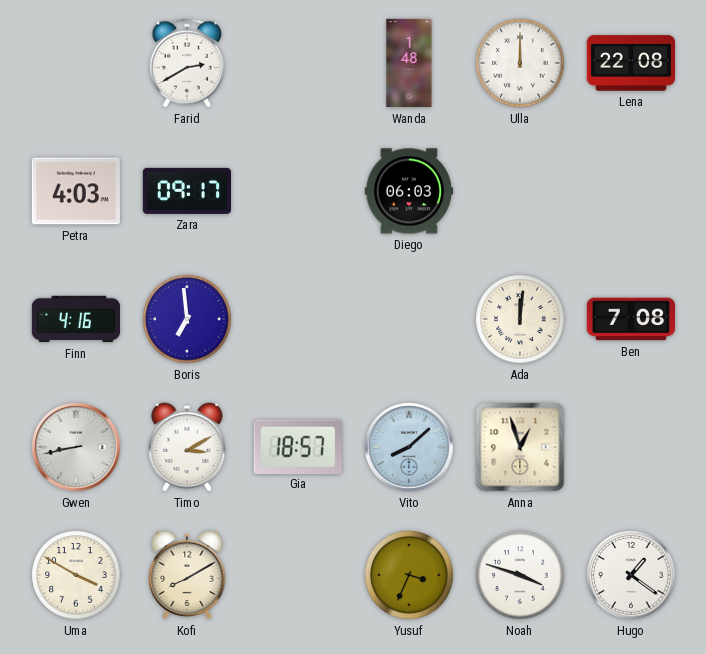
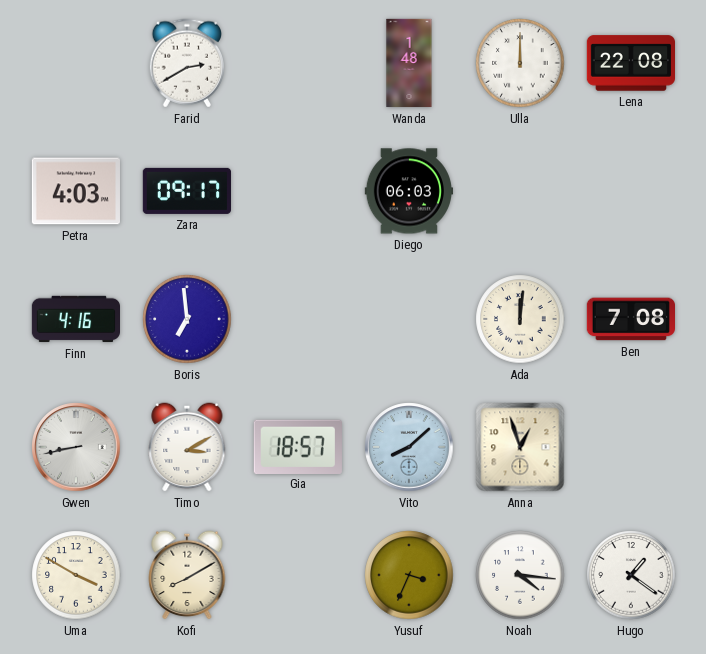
Noah: 3:48 -> 4:16
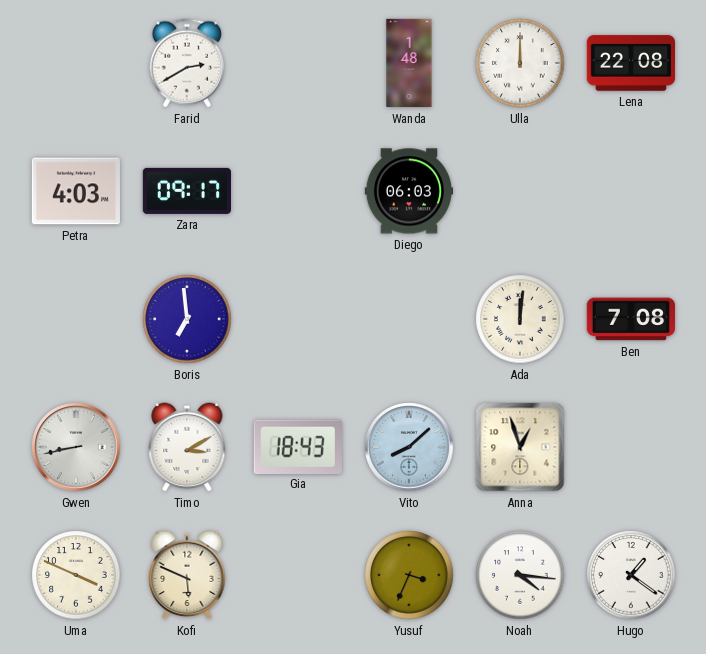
Finn: 4:16 -> none
Gia: 18:57 -> 18:43
Uma: 3:50 -> 3:49
Kofi: 8:10 -> 5:49
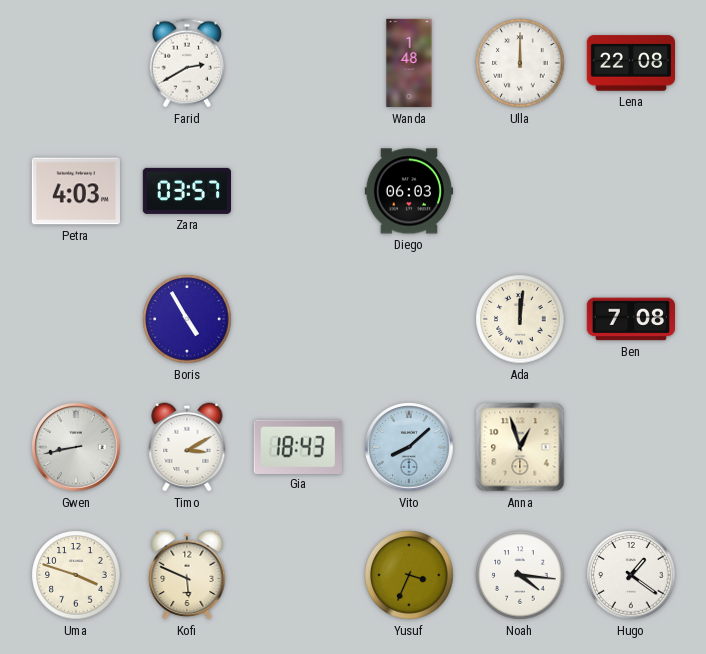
Zara: 09:17 -> 03:57
Boris: 6:59 -> 4:55
Uma: 3:49 -> 3:48
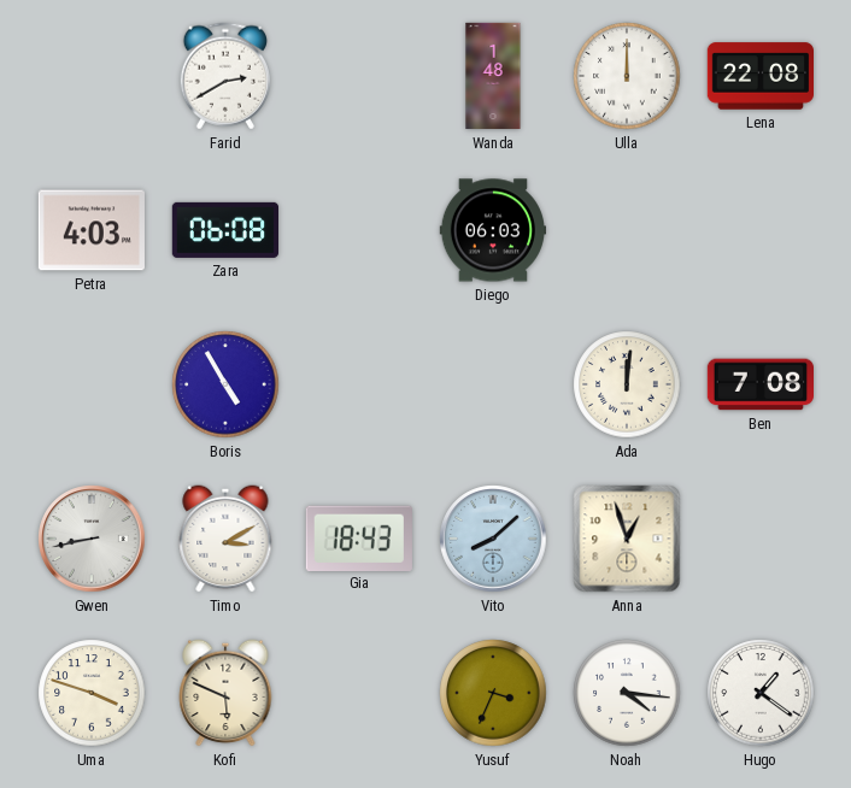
Zara: 03:57 -> 06:08
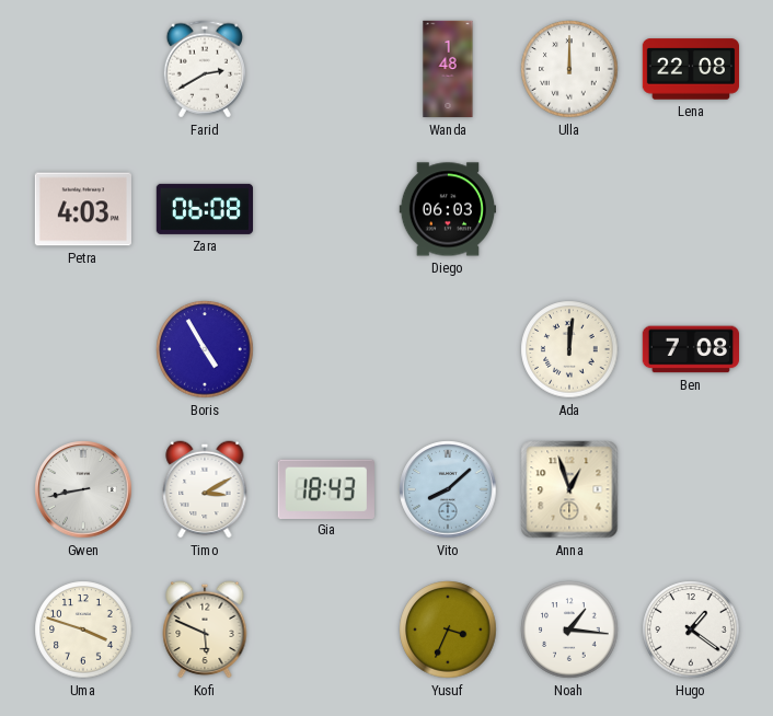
Noah: 4:16 -> 1:16
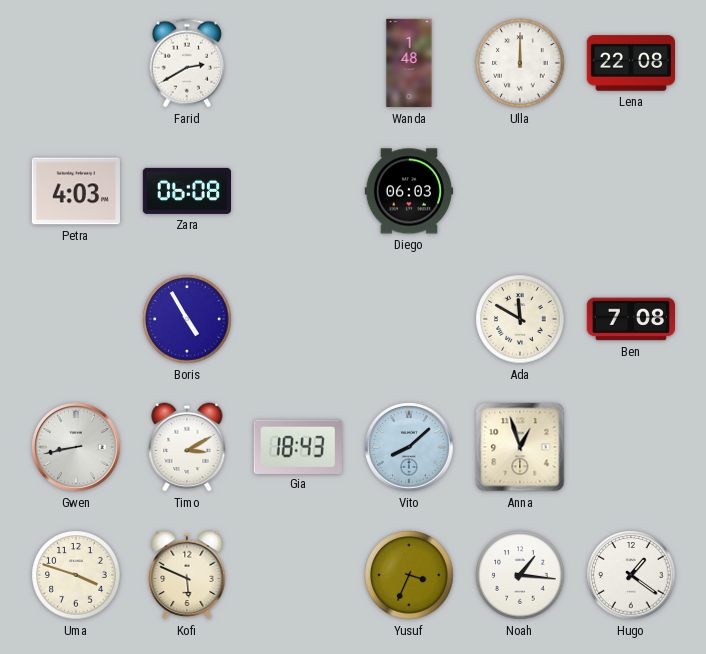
Ada: 12:01 -> 11:50
